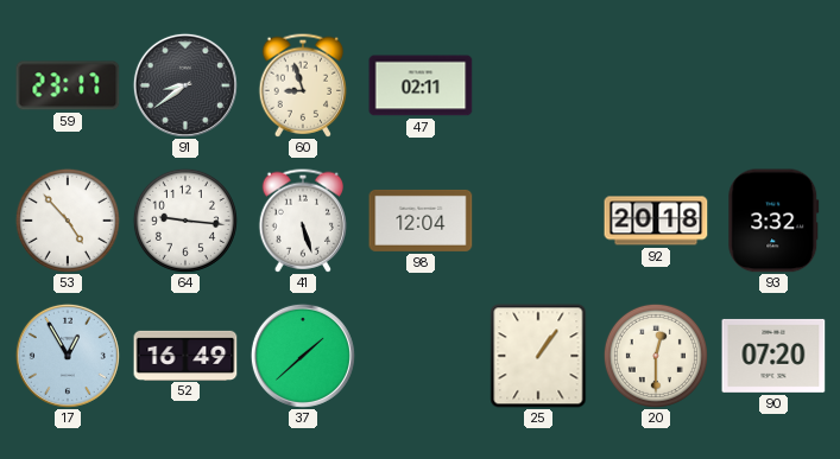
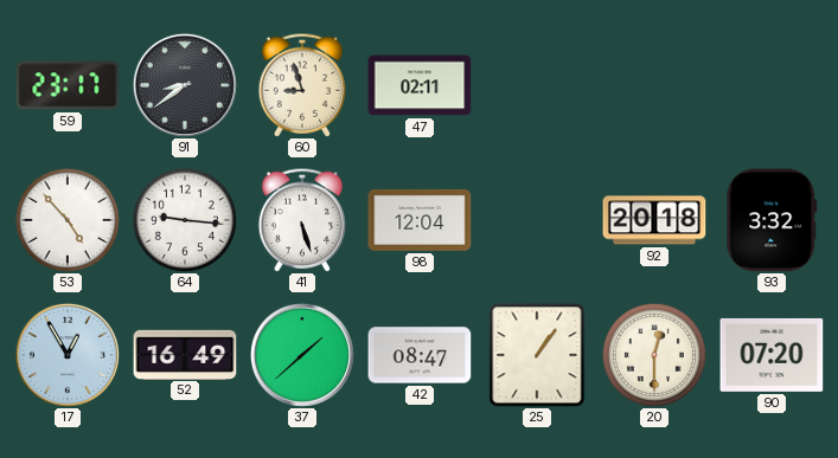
42: none -> 08:47
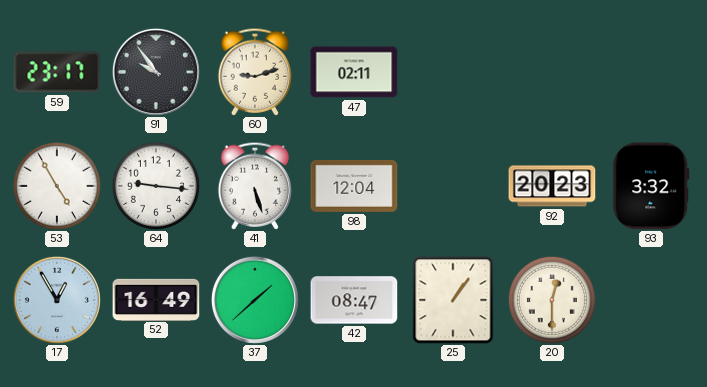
91: 8:39 -> 9:54
60: 8:57 -> 9:12
53: 4:53 -> 4:55
92: 20:18 -> 20:23
90: 07:20 -> none
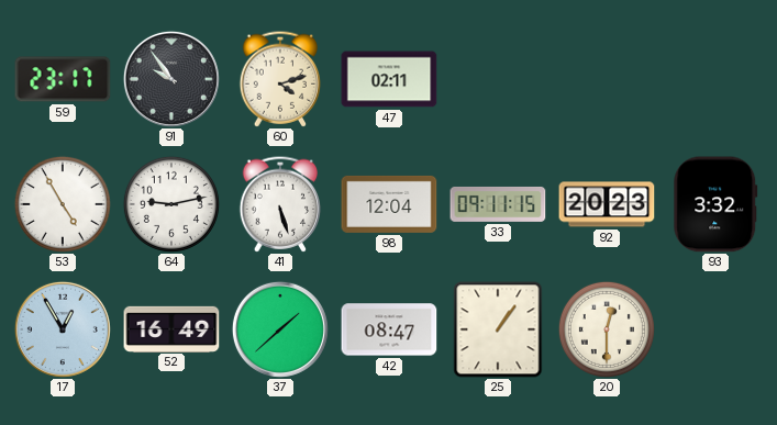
60: 9:12 -> 4:12
64: 9:16 -> 9:13
33: none -> 09:11
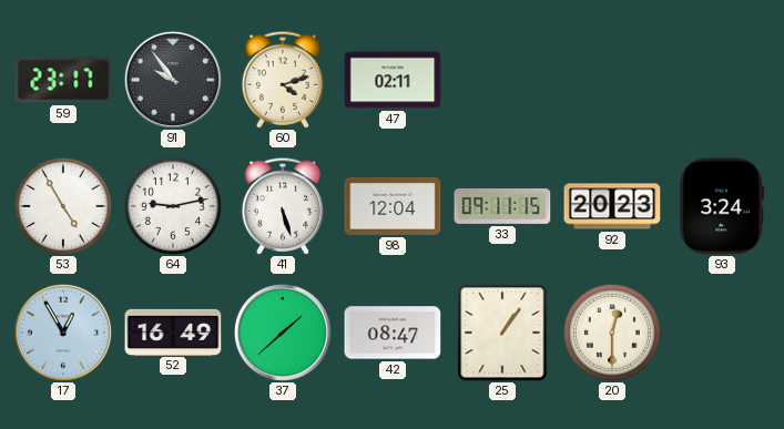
93: 3:32 -> 3:24
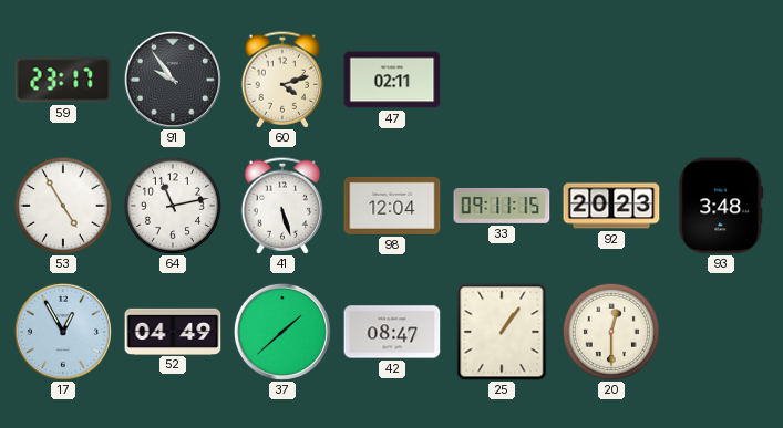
64: 9:13 -> 11:13
93: 3:24 -> 3:48
52: 16:49 -> 04:49
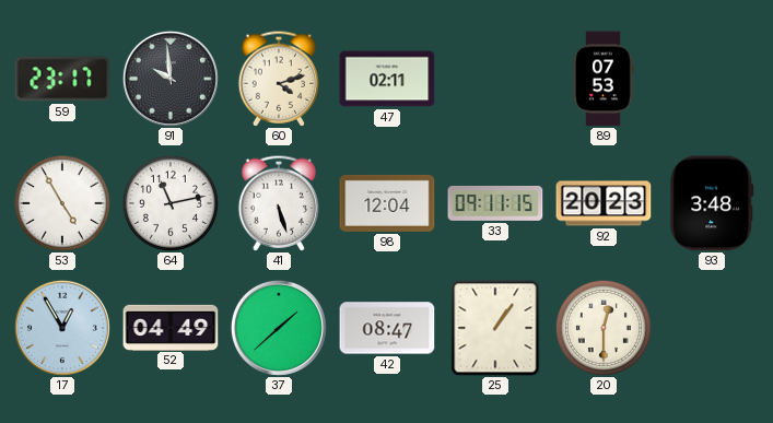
91: 9:54 -> 9:59
89: none -> 07:53
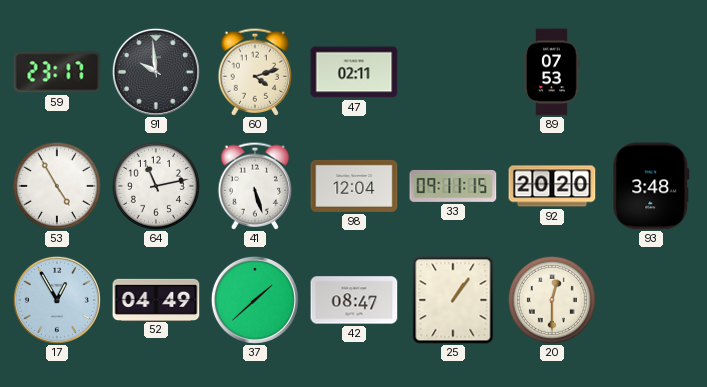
92: 20:23 -> 20:20
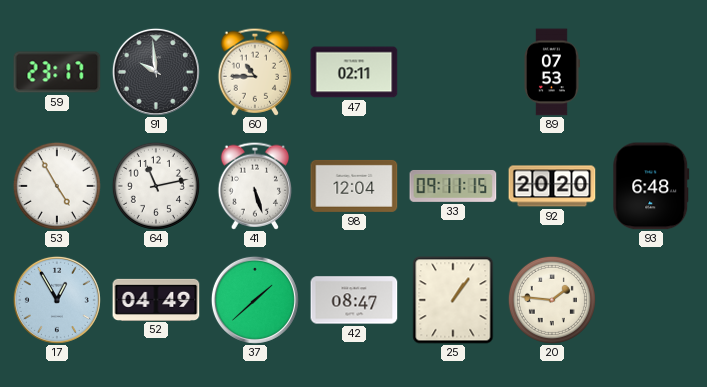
60: 4:12 -> 10:45
93: 3:48 -> 6:48
20: 12:30 -> 1:46
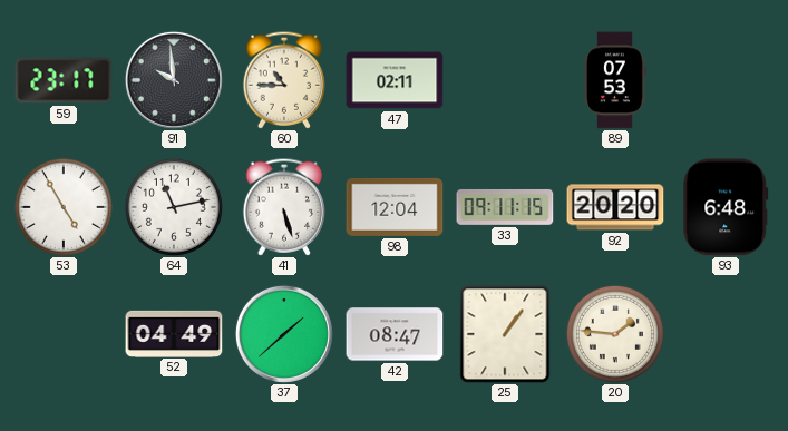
17: 12:55 -> none
